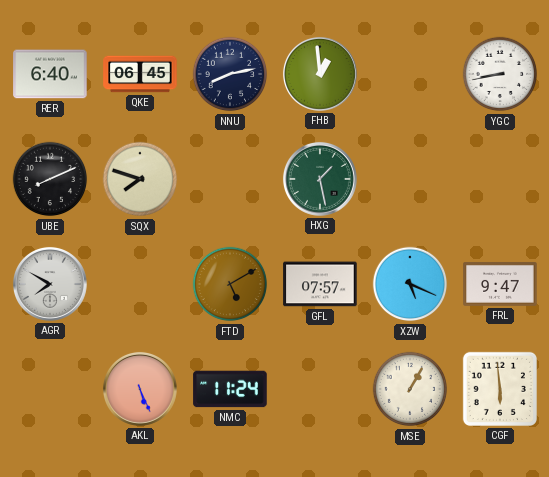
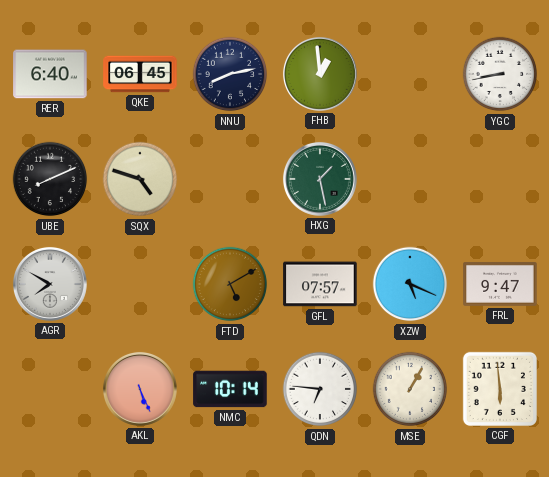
SQX: 7:48 -> 4:48
NMC: 11:24 -> 10:14
QDN: none -> 6:46
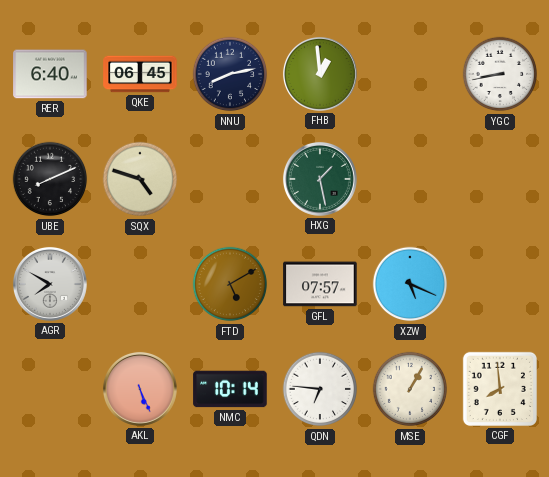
FRL: 9:47 -> none
CGF: 5:59 -> 7:59
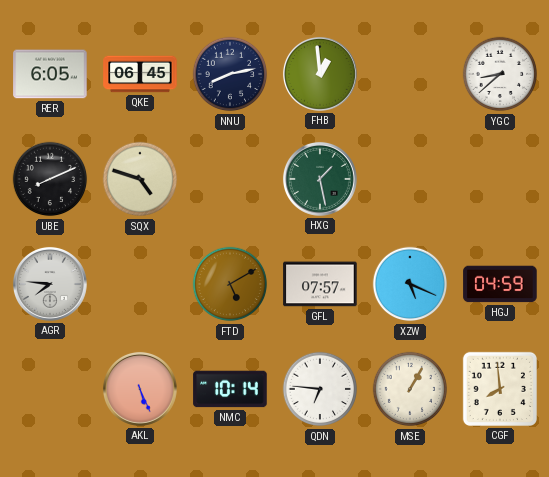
RER: 6:40 -> 6:05
YGC: 8:43 -> 8:38
AGR: 7:50 -> 7:46
HGJ: none -> 04:59
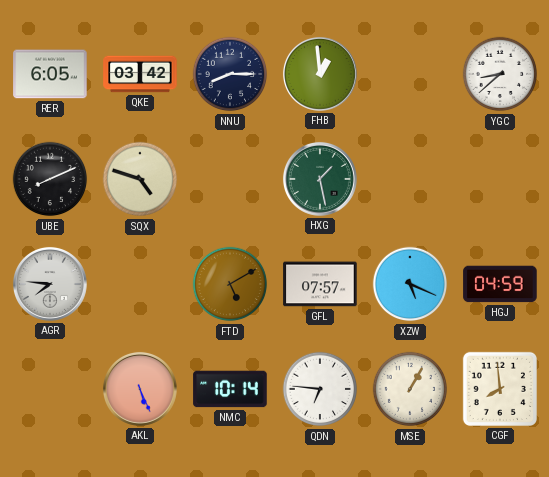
QKE: 06:45 -> 03:42
NNU: 8:13 -> 8:15
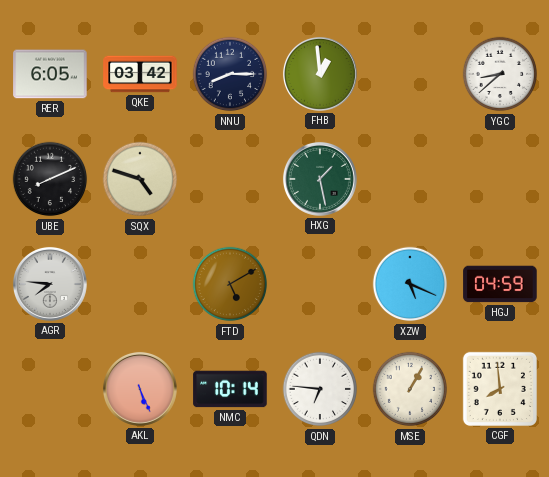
GFL: 07:57 -> none
